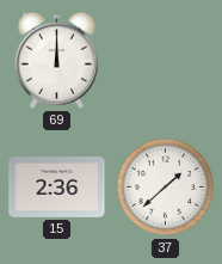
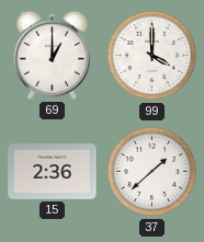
69: 12:00 -> 1:00
99: none -> 4:00
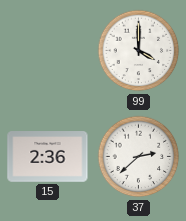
69: 1:00 -> none
37: 1:38 -> 2:38
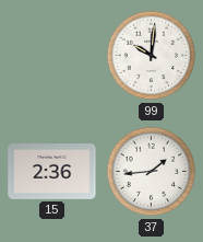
99: 4:00 -> 10:01
37: 2:38 -> 1:44
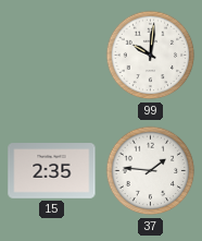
15: 2:36 -> 2:35
37: 1:44 -> 1:46
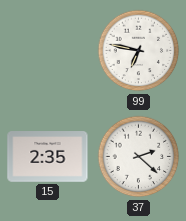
99: 10:01 -> 6:47
37: 1:46 -> 2:22
